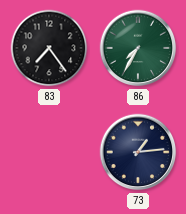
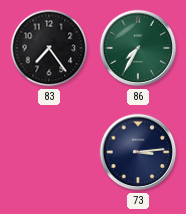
73: 1:14 -> 3:14
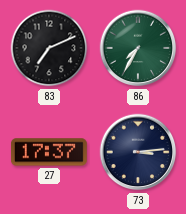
83: 7:24 -> 7:11
27: none -> 17:37
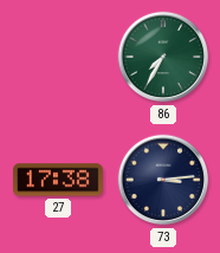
83: 7:11 -> none
27: 17:37 -> 17:38
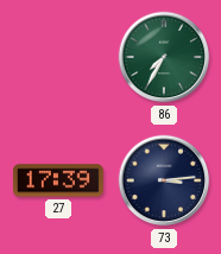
27: 17:38 -> 17:39
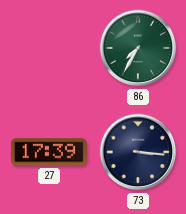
73: 3:14 -> 3:16
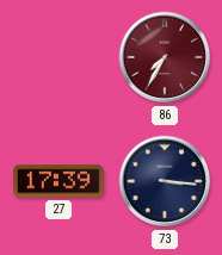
86 dial: green -> burgundy
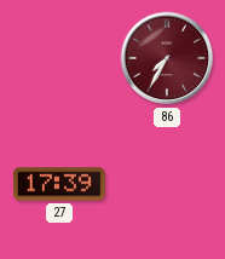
73: 3:16 -> none
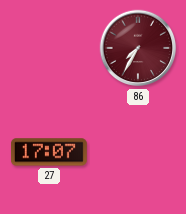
27: 17:39 -> 17:07
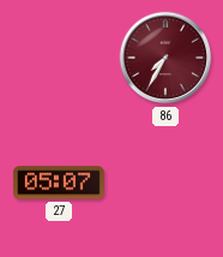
27: 17:07 -> 05:07
